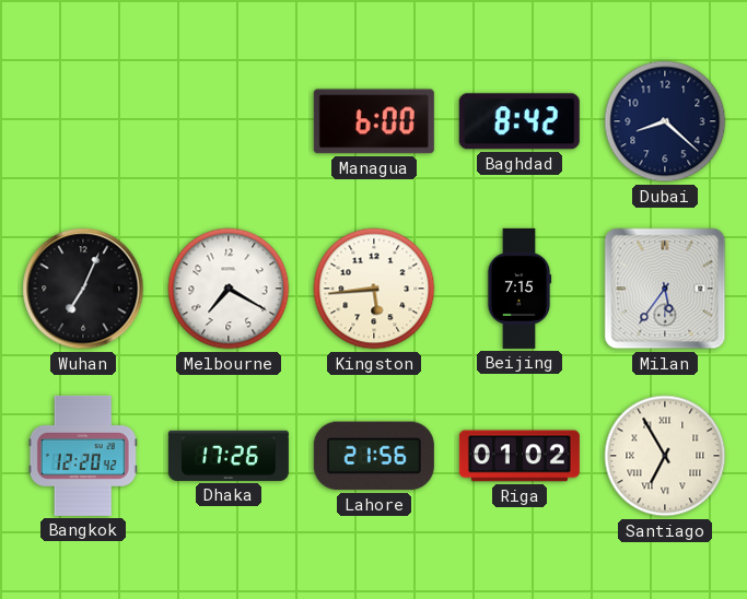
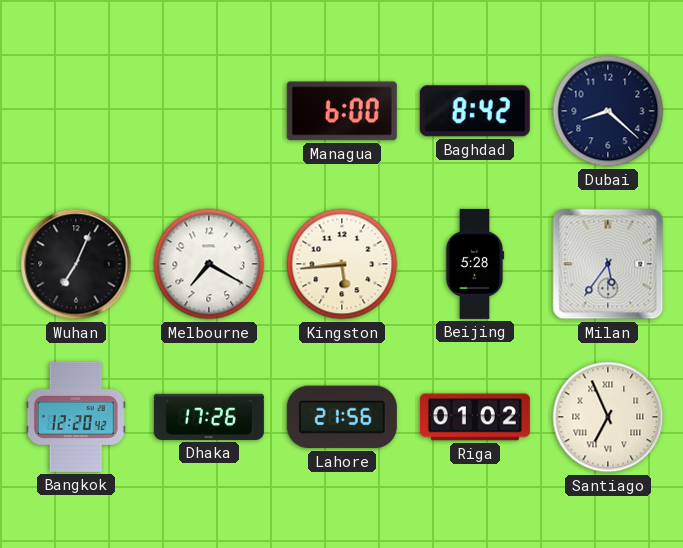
Beijing: 7:15 -> 5:28
Santiago: 6:55 -> 6:56
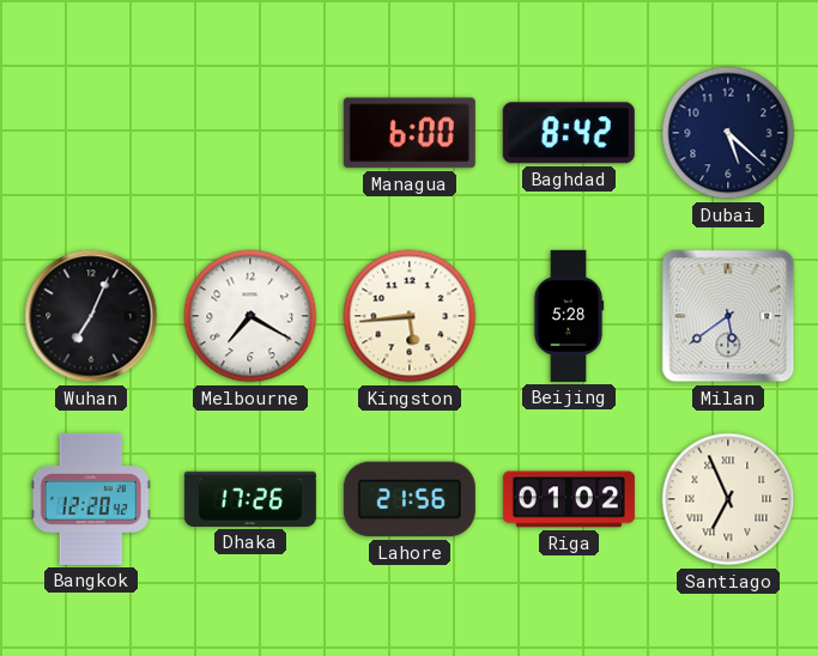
Dubai: 8:22 -> 5:22
Milan: 5:36 -> 5:39
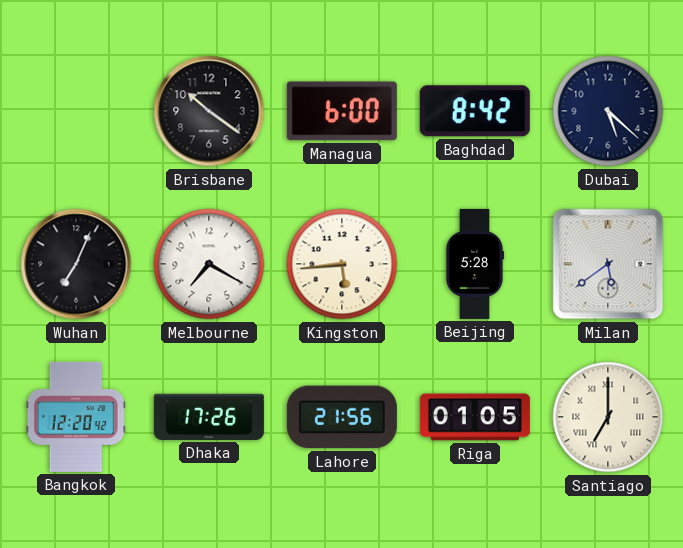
Brisbane: none -> 10:21
Riga: 01:02 -> 01:05
Santiago: 6:56 -> 7:00
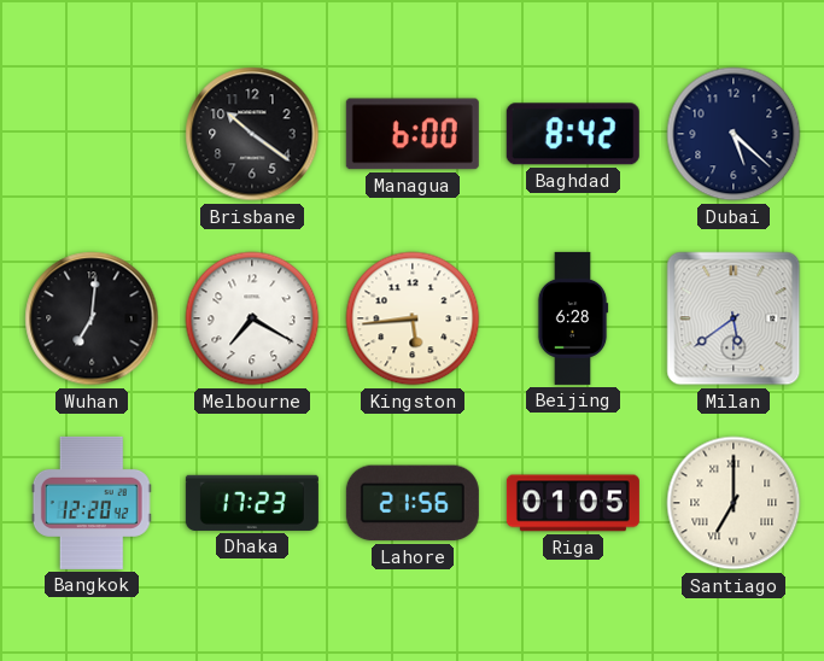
Wuhan: 7:04 -> 7:01
Beijing: 5:28 -> 6:28
Dhaka: 17:26 -> 17:23
